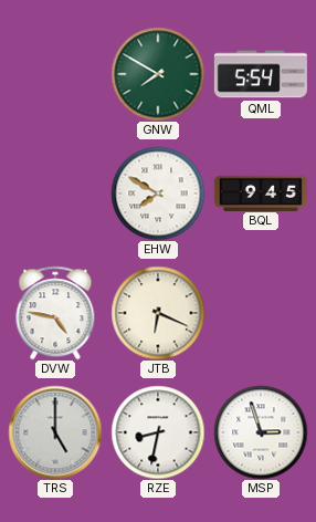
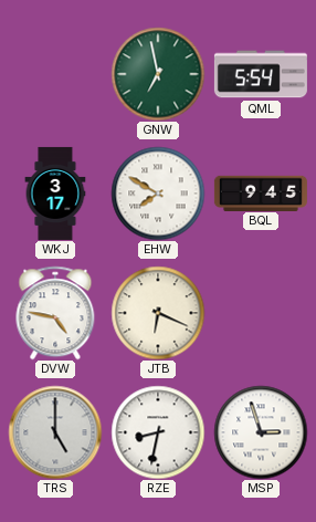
GNW: 7:50 -> 6:58
WKJ: none -> 3:17
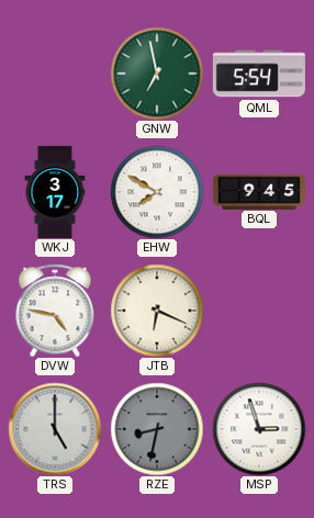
RZE dial: white -> grey
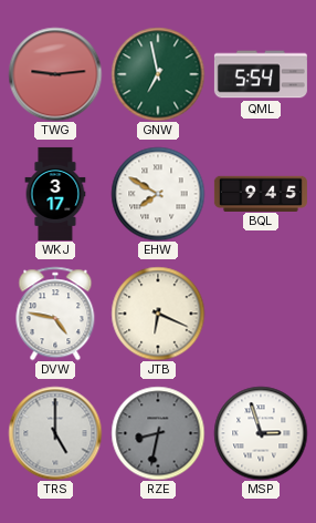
TWG: none -> 9:14
